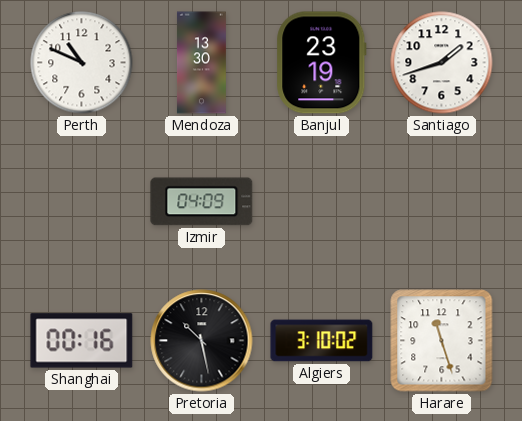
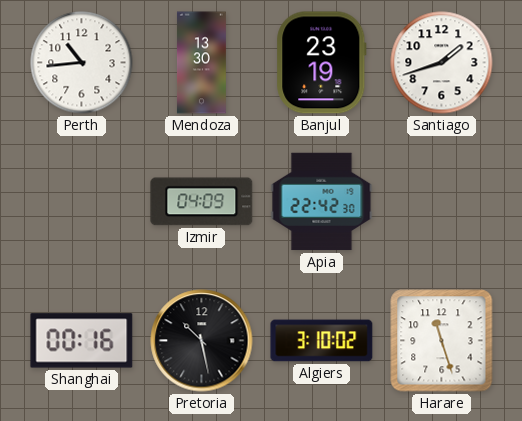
Perth: 10:49 -> 10:44
Apia: none -> 22:42
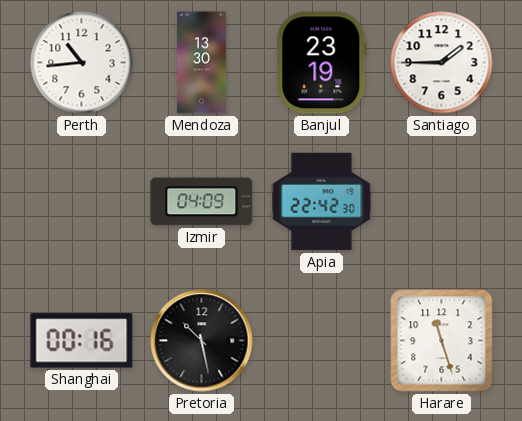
Santiago: 1:42 -> 1:45
Algiers: 3:10 -> none
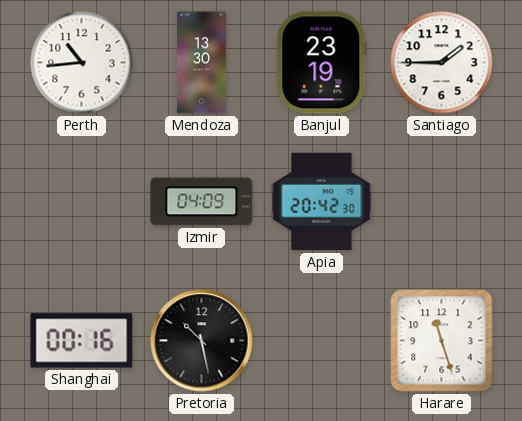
Apia: 22:42 -> 20:42
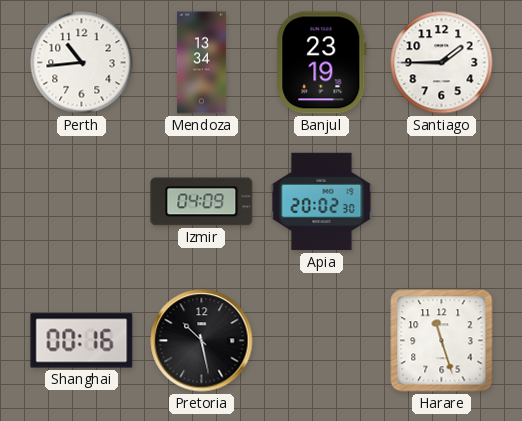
Mendoza: 13:30 -> 13:34
Apia: 20:42 -> 20:02
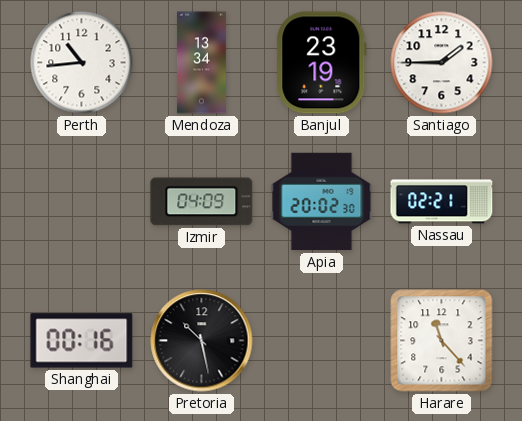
Nassau: none -> 02:21
Harare: 11:27 -> 11:23
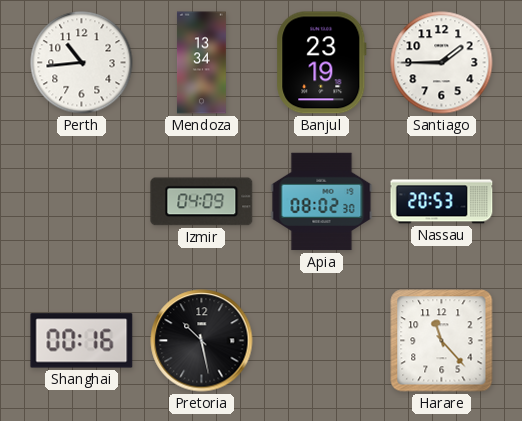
Apia: 20:02 -> 08:02
Nassau: 02:21 -> 20:53
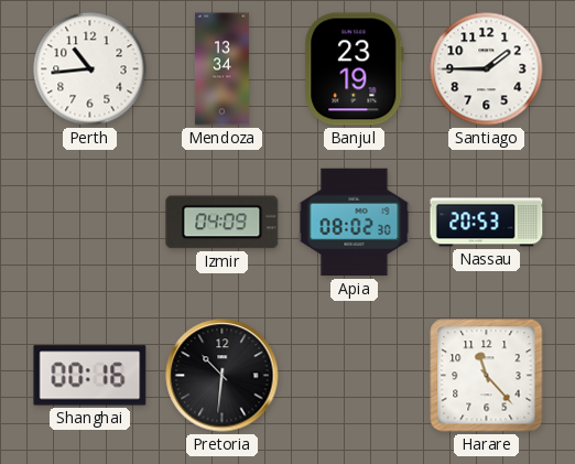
Pretoria: 10:28 -> 10:31
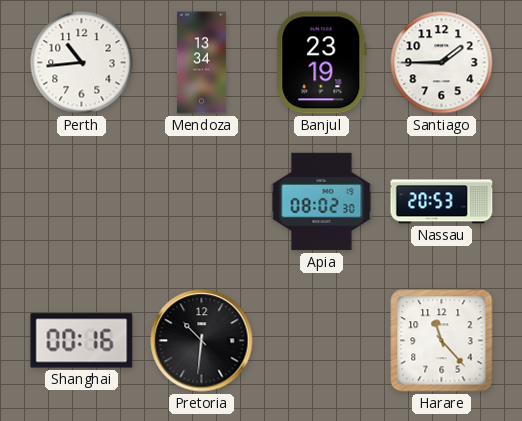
Izmir: 04:09 -> none
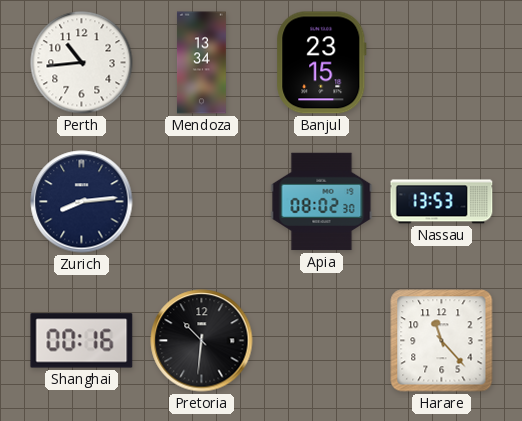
Banjul: 23:19 -> 23:15
Santiago: 1:45 -> none
Zurich: none -> 8:14
Nassau: 20:53 -> 13:53
